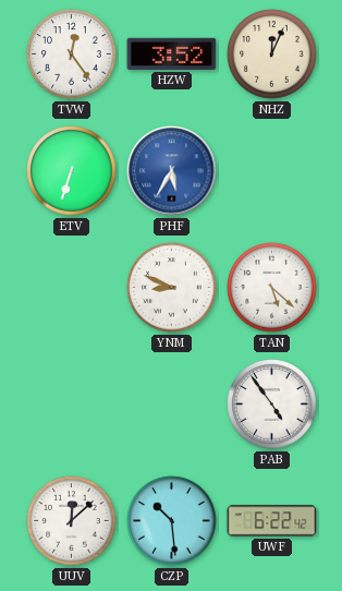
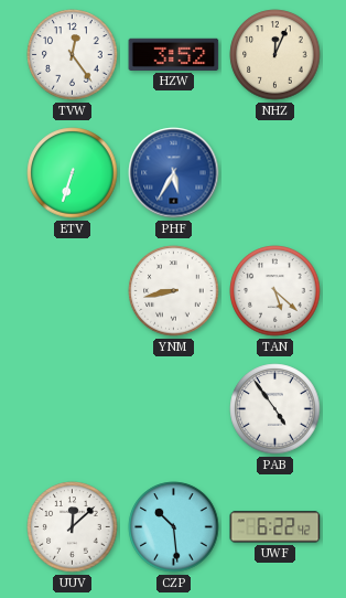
YNM: 8:49 -> 8:43
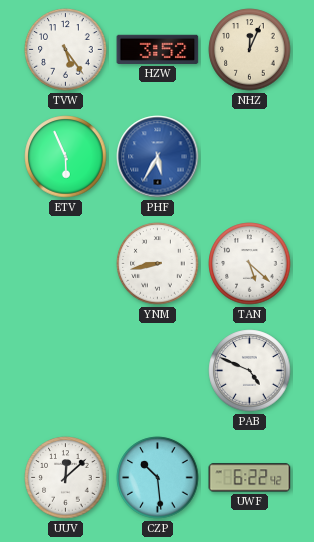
TVW: 12:24 -> 5:24
ETV: 6:33 -> 5:56
PAB: 4:54 -> 4:49
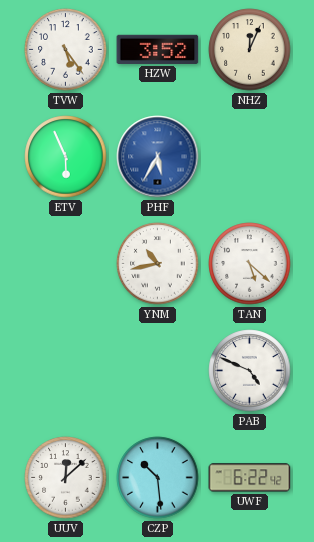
YNM: 8:43 -> 10:43
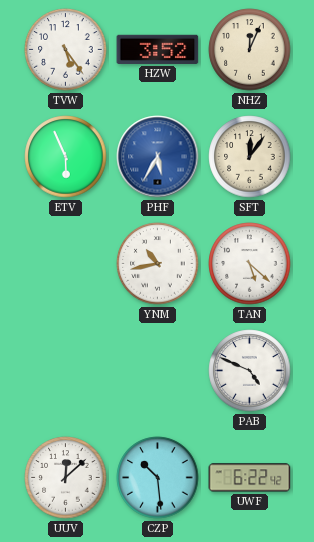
SFT: none -> 12:06
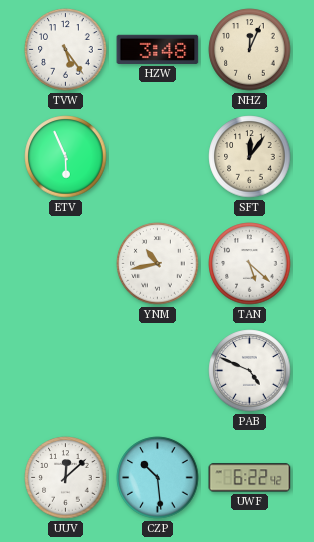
HZW: 3:52 -> 3:48
PHF: 5:35 -> none
